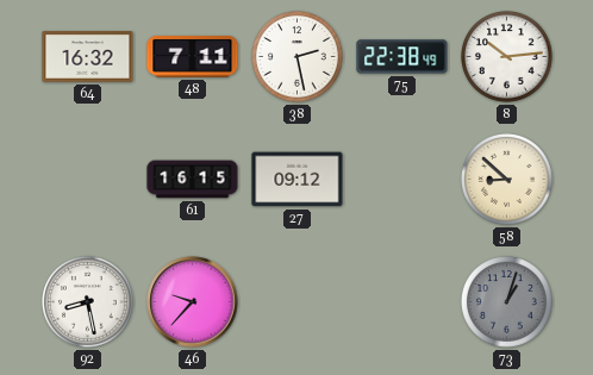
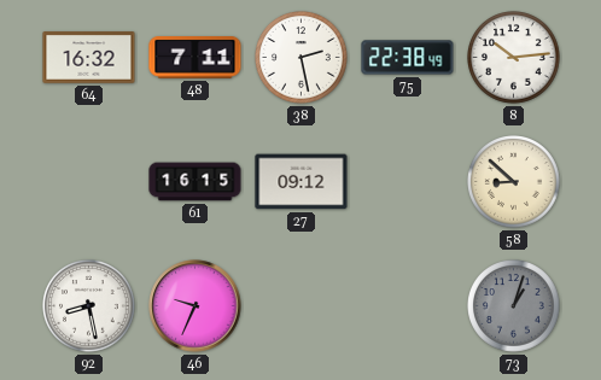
46: 9:37 -> 9:34
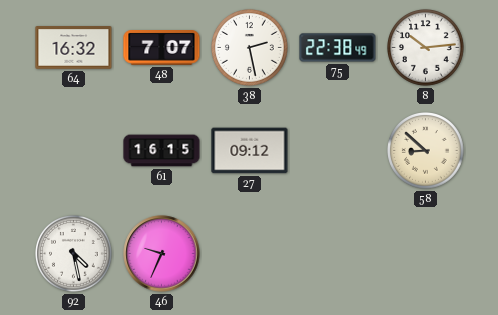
48: 7:11 -> 7:07
92: 8:28 -> 4:28
73: 1:03 -> none
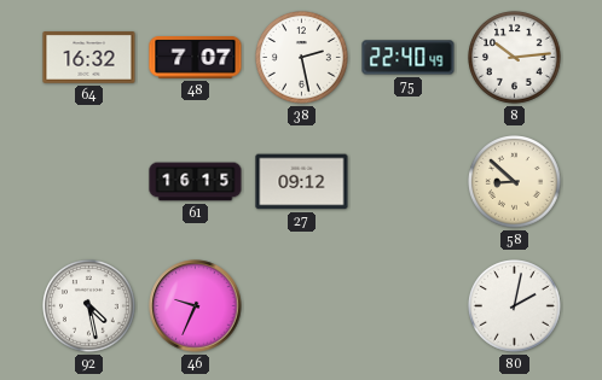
75: 22:38 -> 22:40
80: none -> 2:02
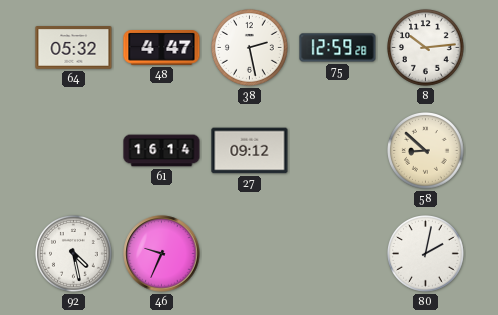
64: 16:32 -> 05:32
48: 7:07 -> 4:47
75: 22:40 -> 12:59
61: 16:15 -> 16:14
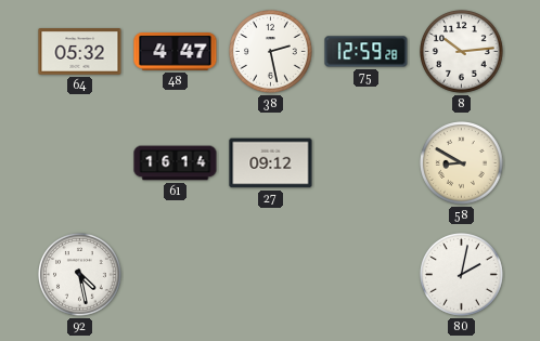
58: 8:52 -> 8:50
46: 9:34 -> none
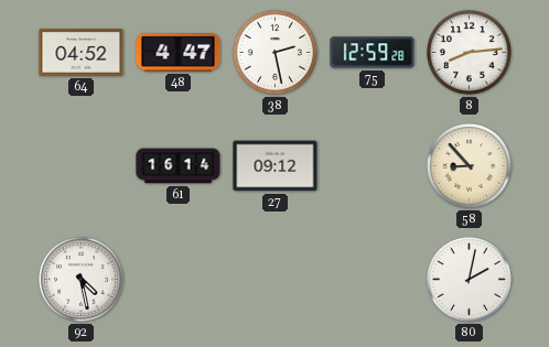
64: 05:32 -> 04:52
8: 10:14 -> 8:14
58: 8:50 -> 8:53
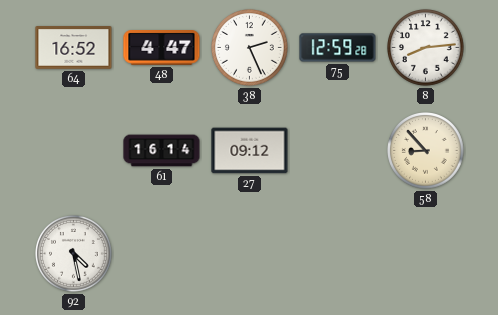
64: 04:52 -> 16:52
38: 2:28 -> 2:26
80: 2:02 -> none
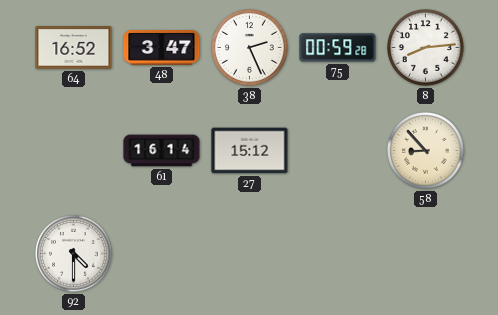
48: 4:47 -> 3:47
75: 12:59 -> 00:59
27: 09:12 -> 15:12
92: 4:28 -> 4:30
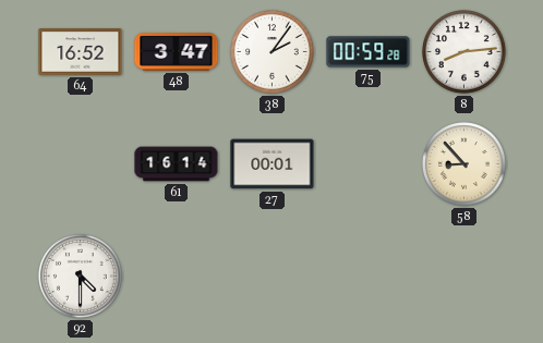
38: 2:26 -> 2:06
27: 15:12 -> 00:01
